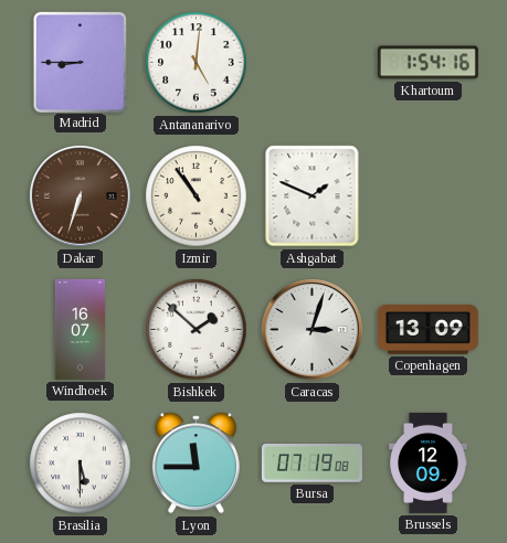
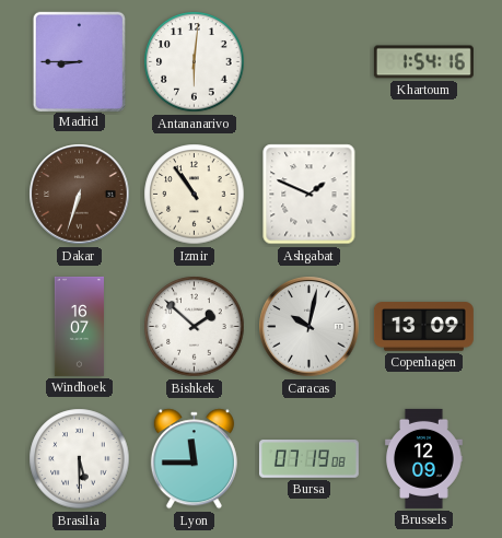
Antananarivo: 5:01 -> 6:01
Caracas: 3:03 -> 10:02
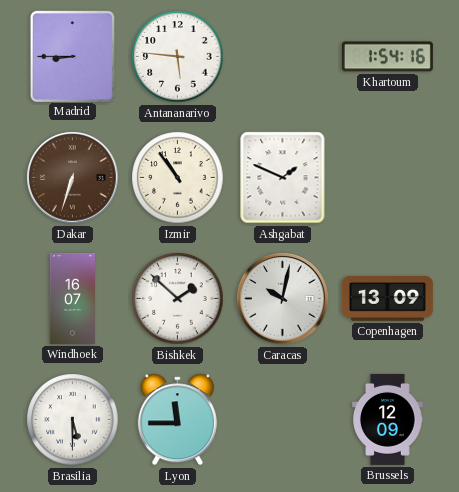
Antananarivo: 6:01 -> 5:46
Bursa: 07:19 -> none
